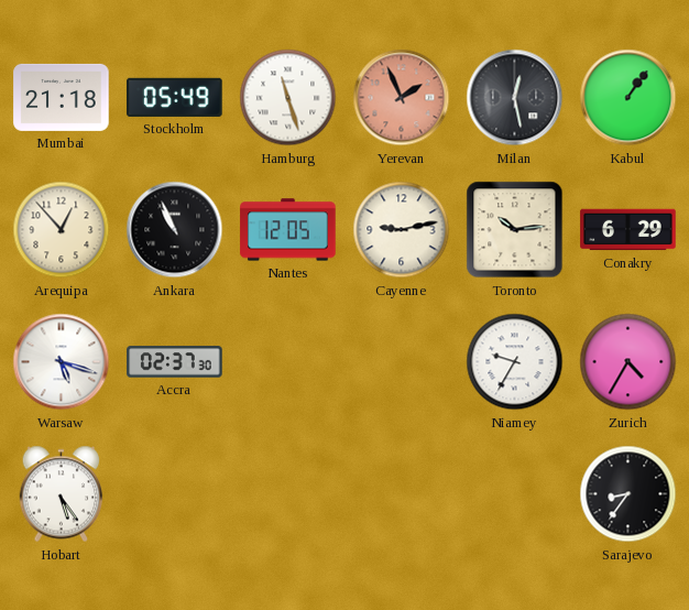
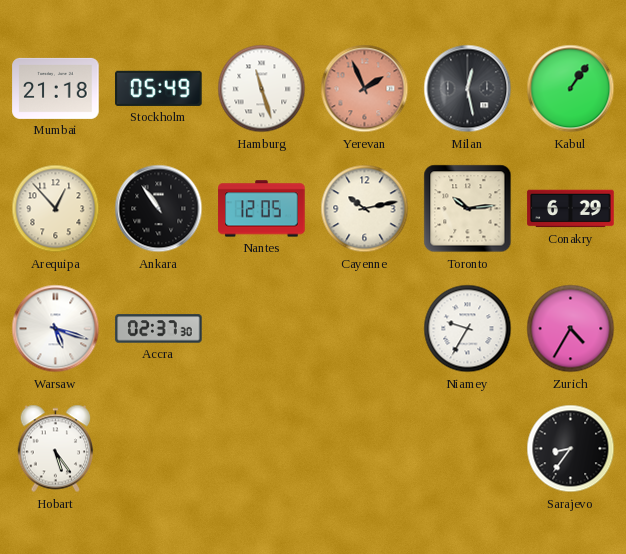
Ankara: 10:56 -> 10:54
Cayenne: 9:13 -> 10:13
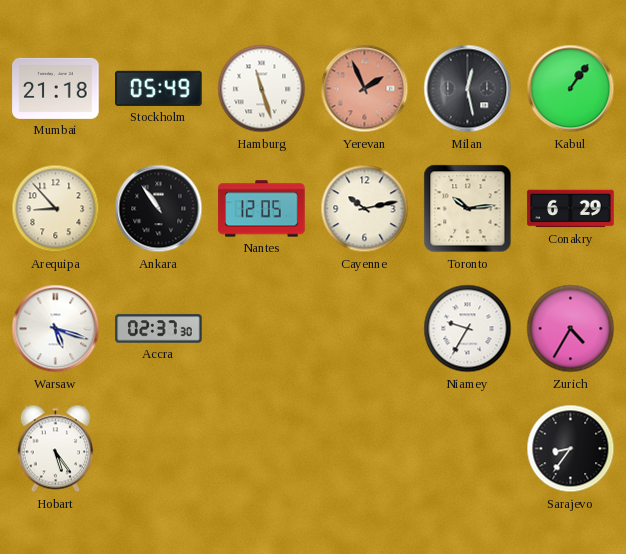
Arequipa: 12:53 -> 8:53
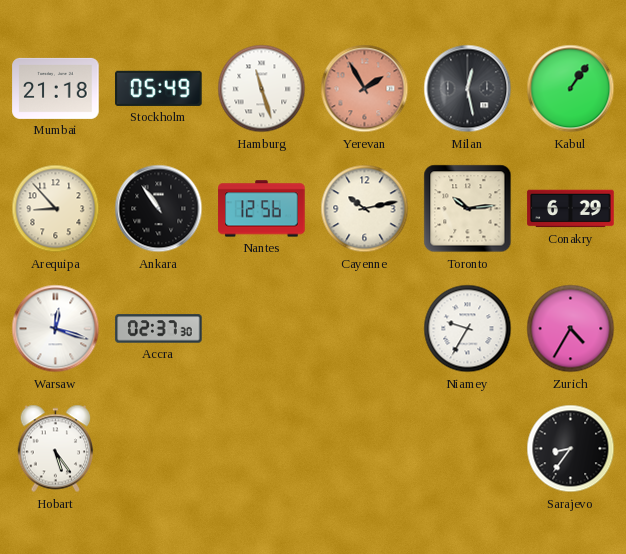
Yerevan: 1:56 -> 1:55
Nantes: 12:05 -> 12:56
Warsaw: 5:18 -> 12:18
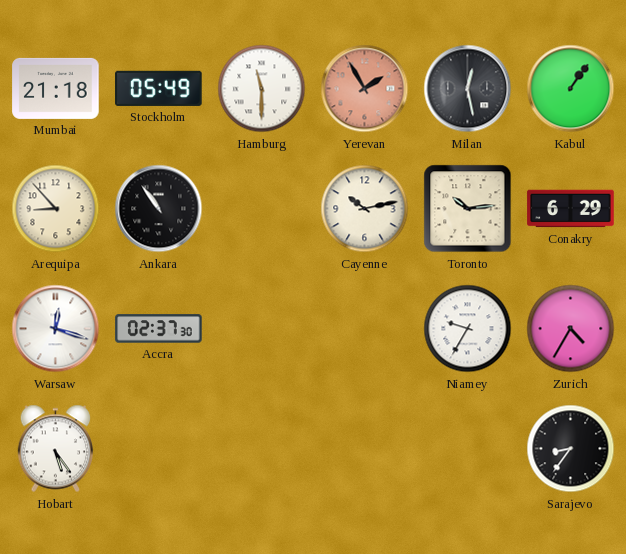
Hamburg: 11:27 -> 11:30
Nantes: 12:56 -> none
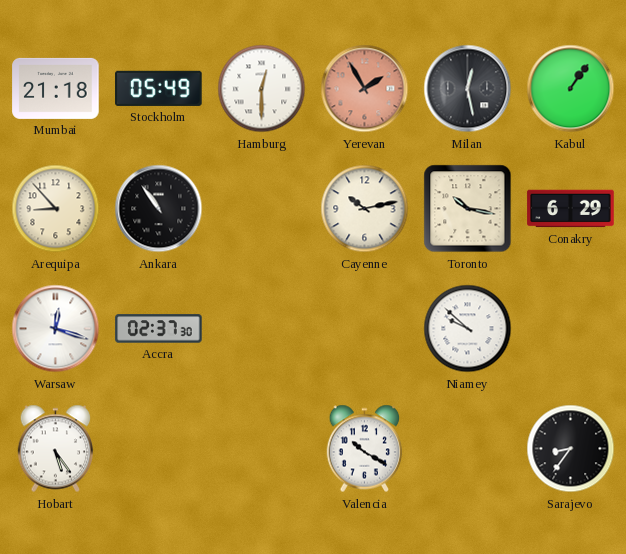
Hamburg: 11:30 -> 12:30
Toronto: 10:14 -> 10:17
Niamey: 9:35 -> 9:52
Zurich: 4:35 -> none
Valencia: none -> 10:20
